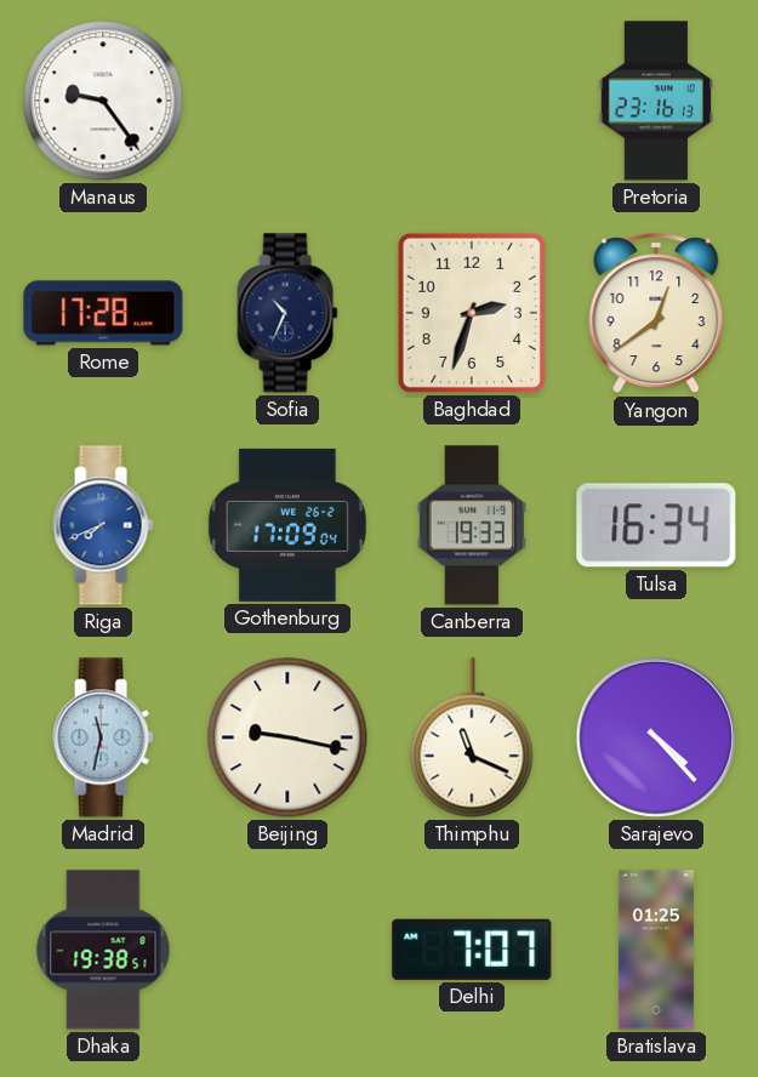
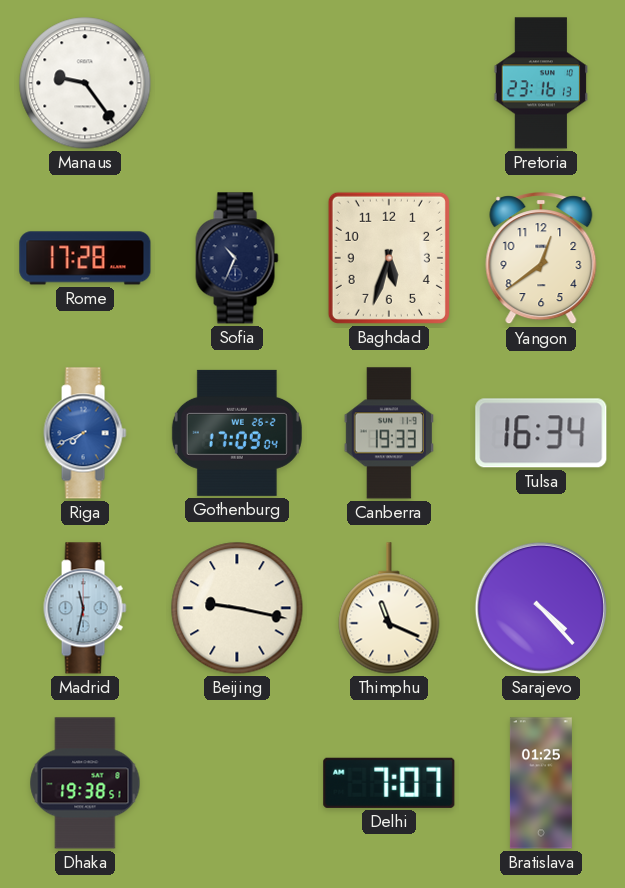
Baghdad: 2:33 -> 5:33
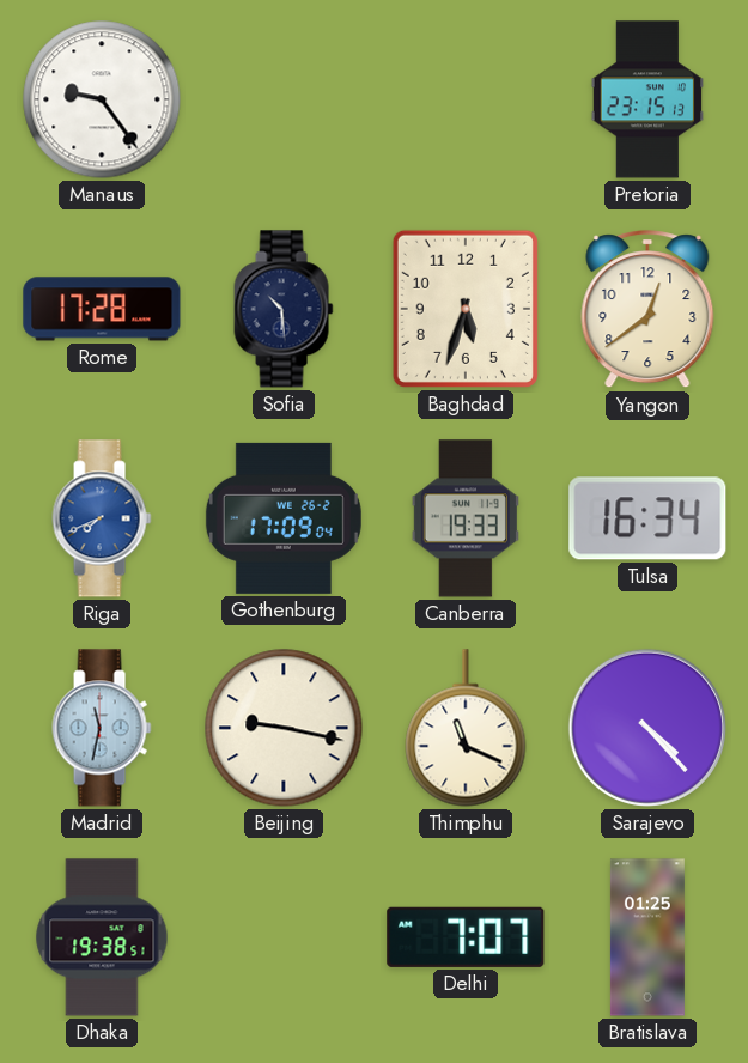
Pretoria: 23:16 -> 23:15
Sofia: 10:34 -> 10:29
